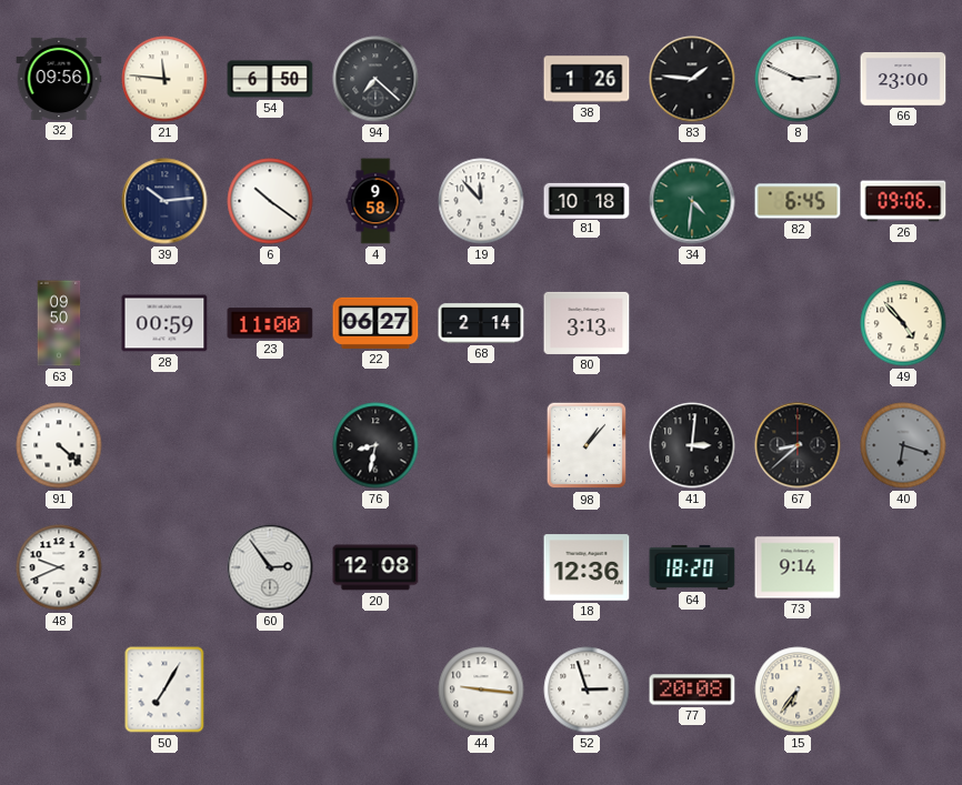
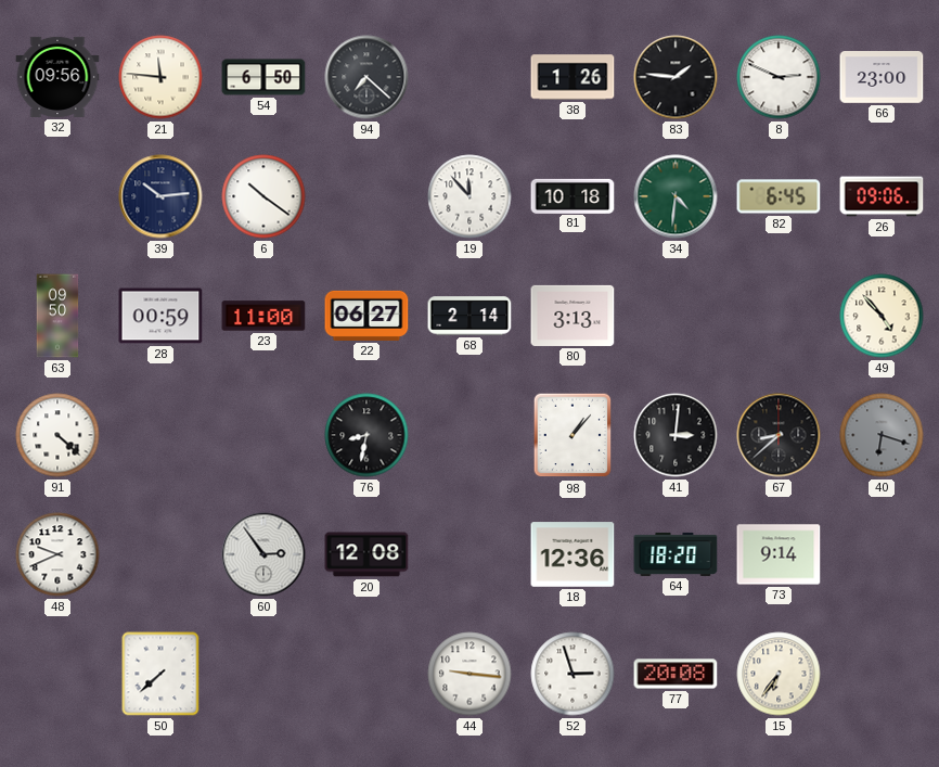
4: 9:58 -> none
50: 7:05 -> 7:38
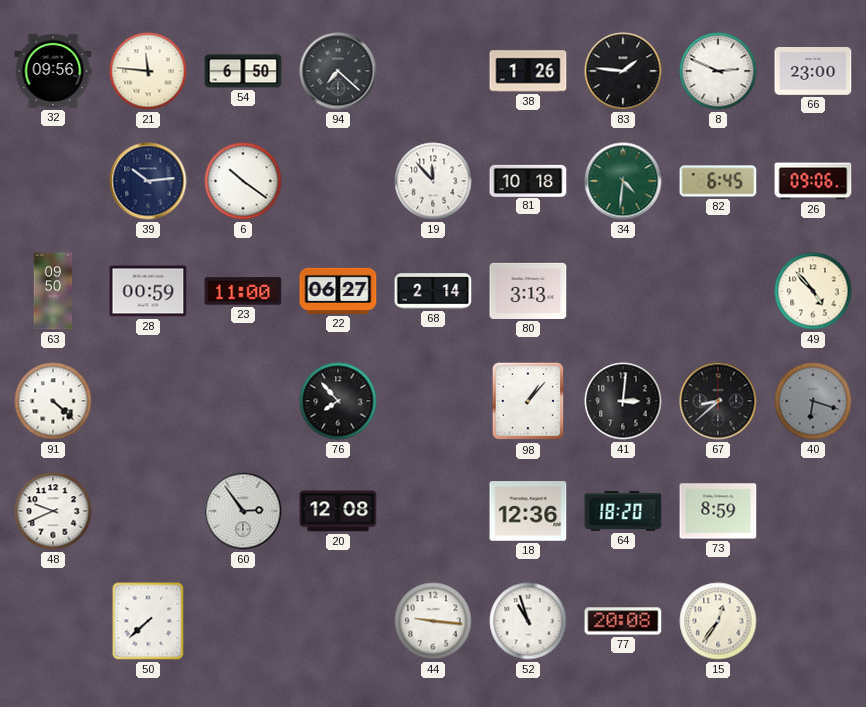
76: 8:32 -> 7:53
73: 9:14 -> 8:59
52: 2:57 -> 10:57
15: 6:36 -> 12:36
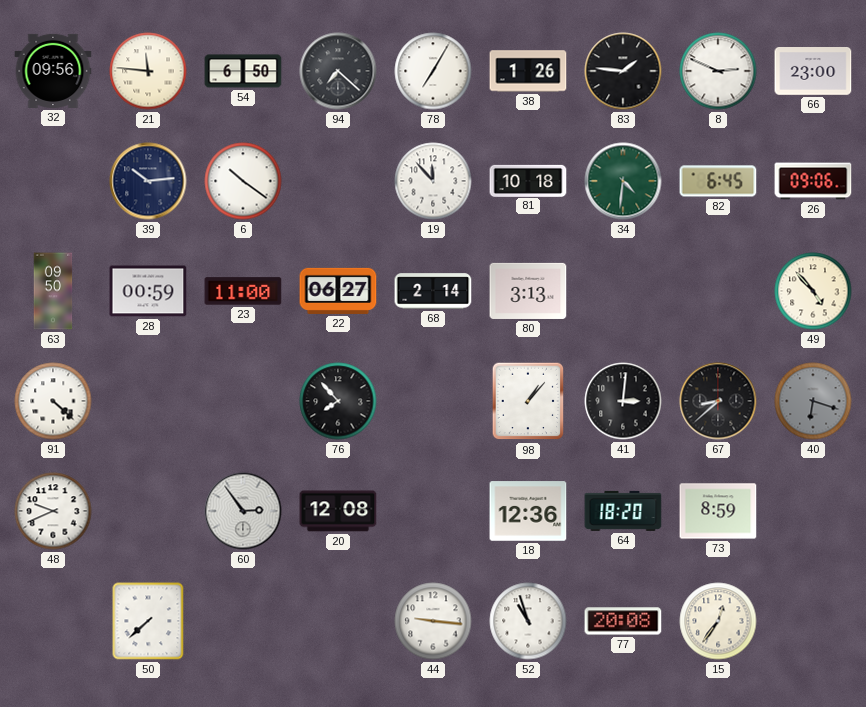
78: none -> 7:05
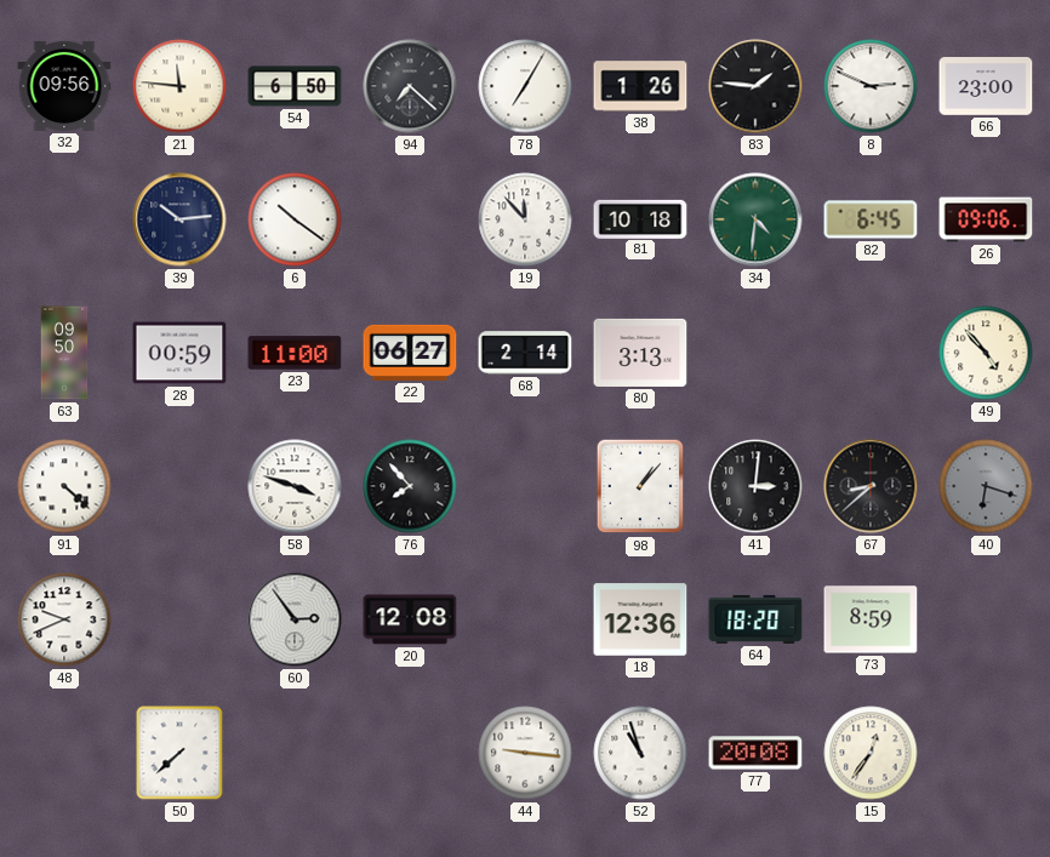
58: none -> 3:48
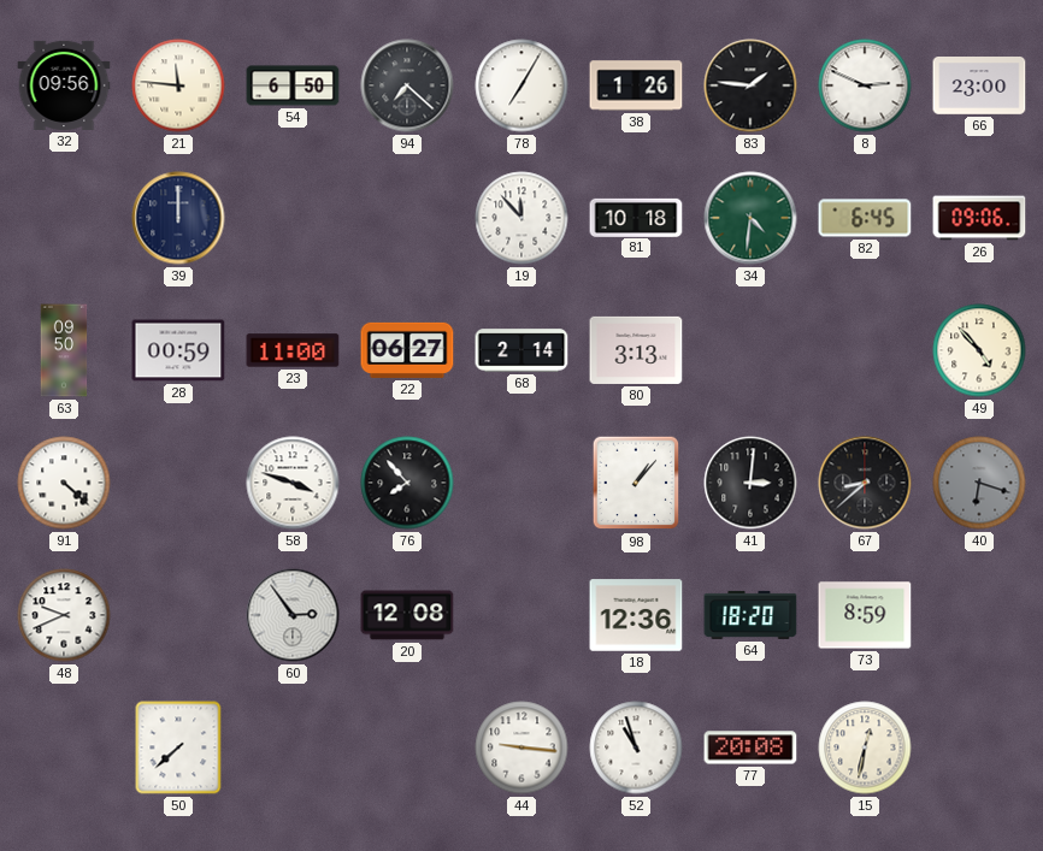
39: 10:14 -> 12:00
6: 10:21 -> none
15: 12:36 -> 12:32
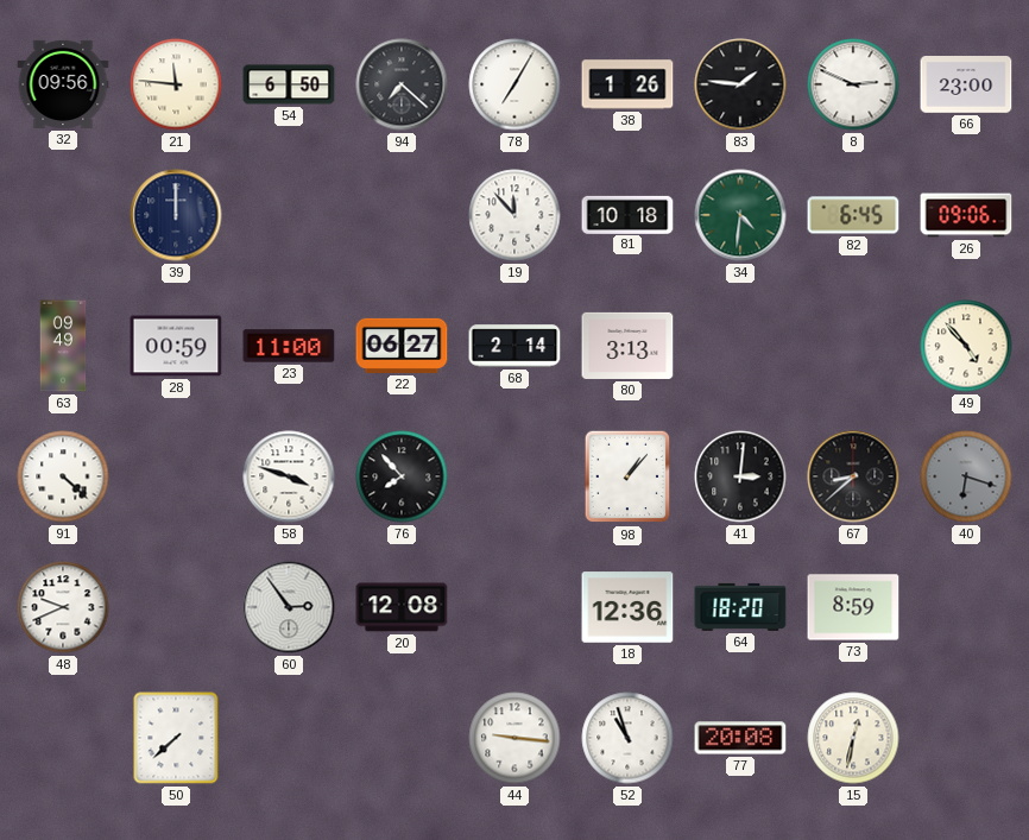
63: 09:50 -> 09:49
